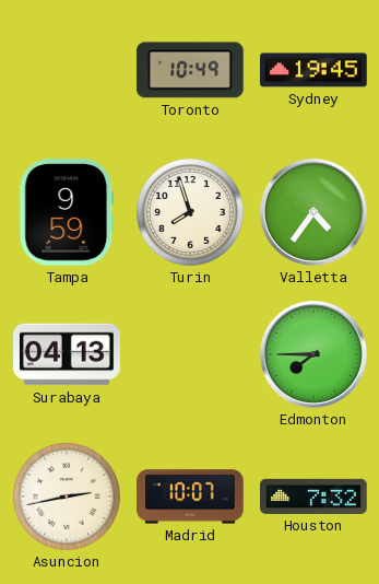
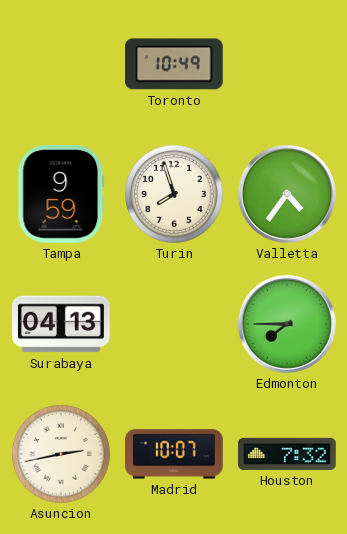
Sydney: 19:45 -> none
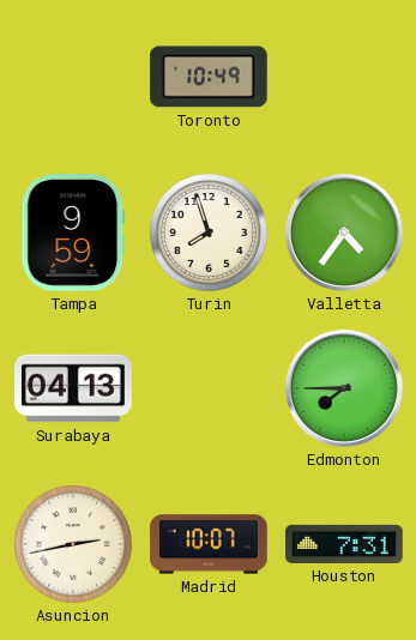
Houston: 7:32 -> 7:31
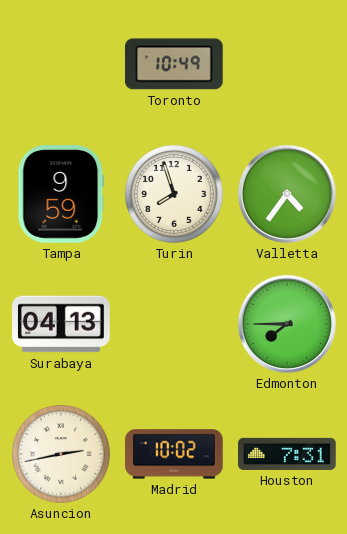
Madrid: 10:07 -> 10:02
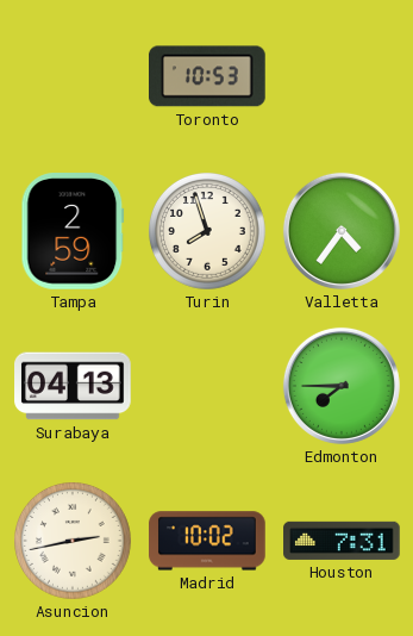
Toronto: 10:49 -> 10:53
Tampa: 9:59 -> 2:59
